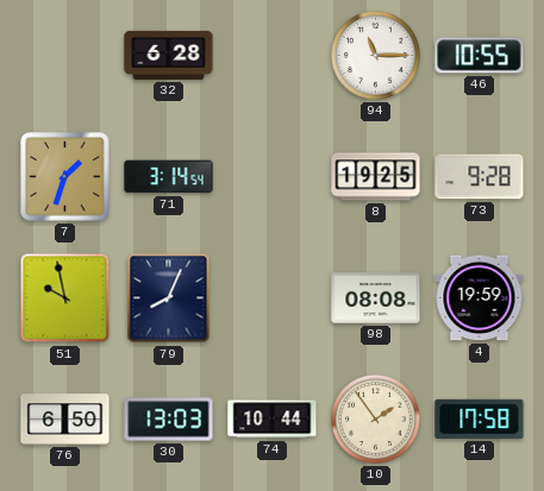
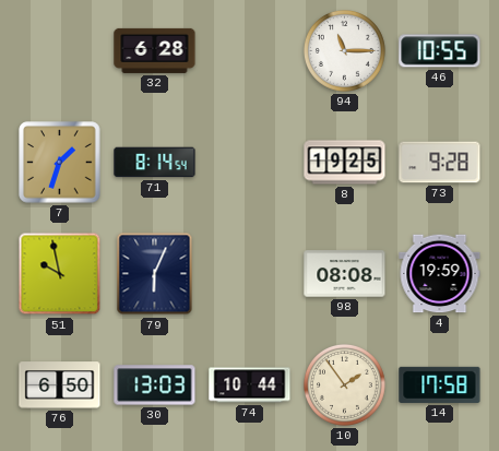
71: 3:14 -> 8:14
79: 8:04 -> 6:04
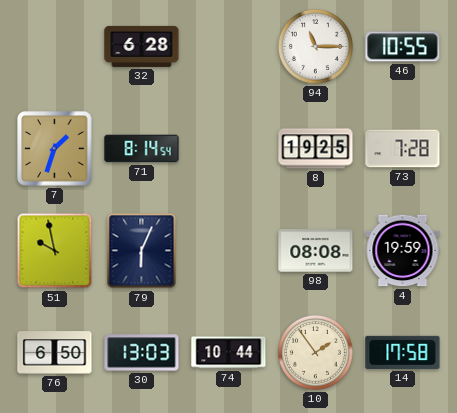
73: 9:28 -> 7:28
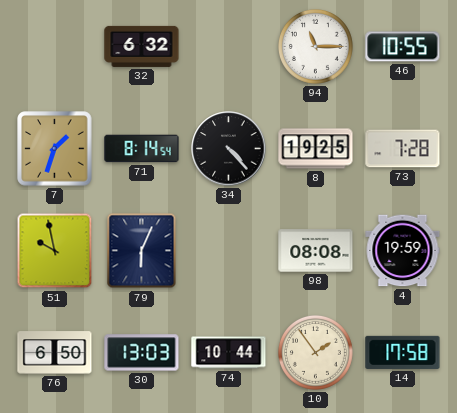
32: 6:28 -> 6:32
34: none -> 4:23
